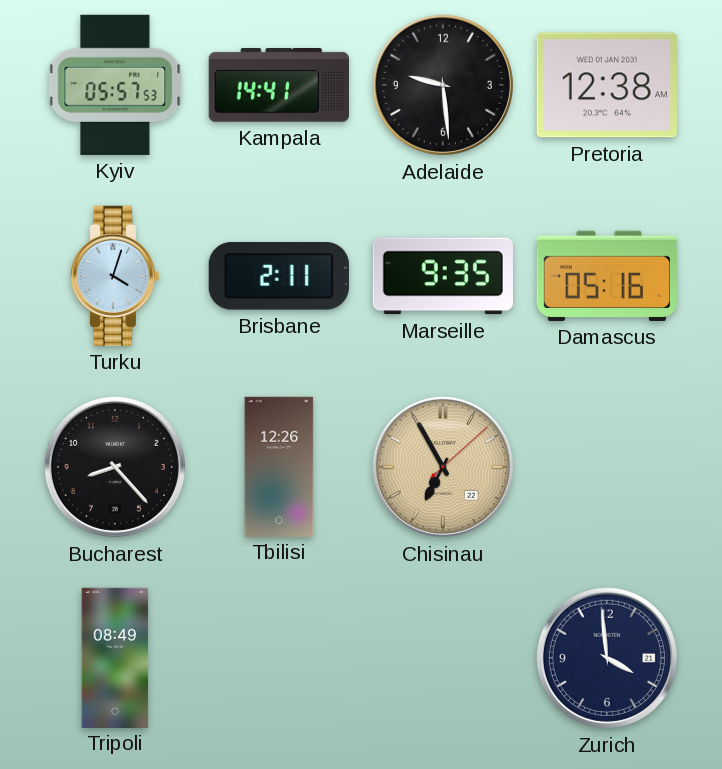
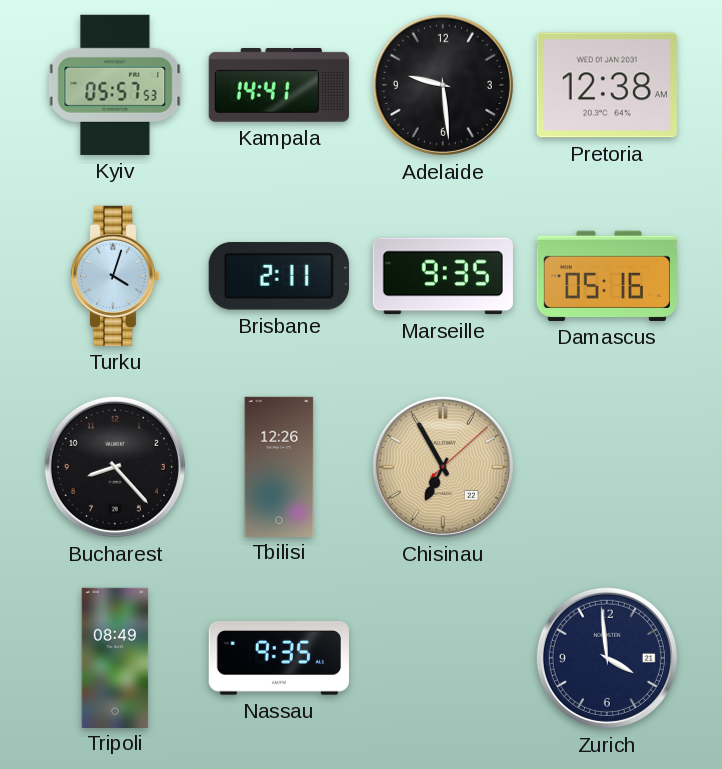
Nassau: none -> 9:35
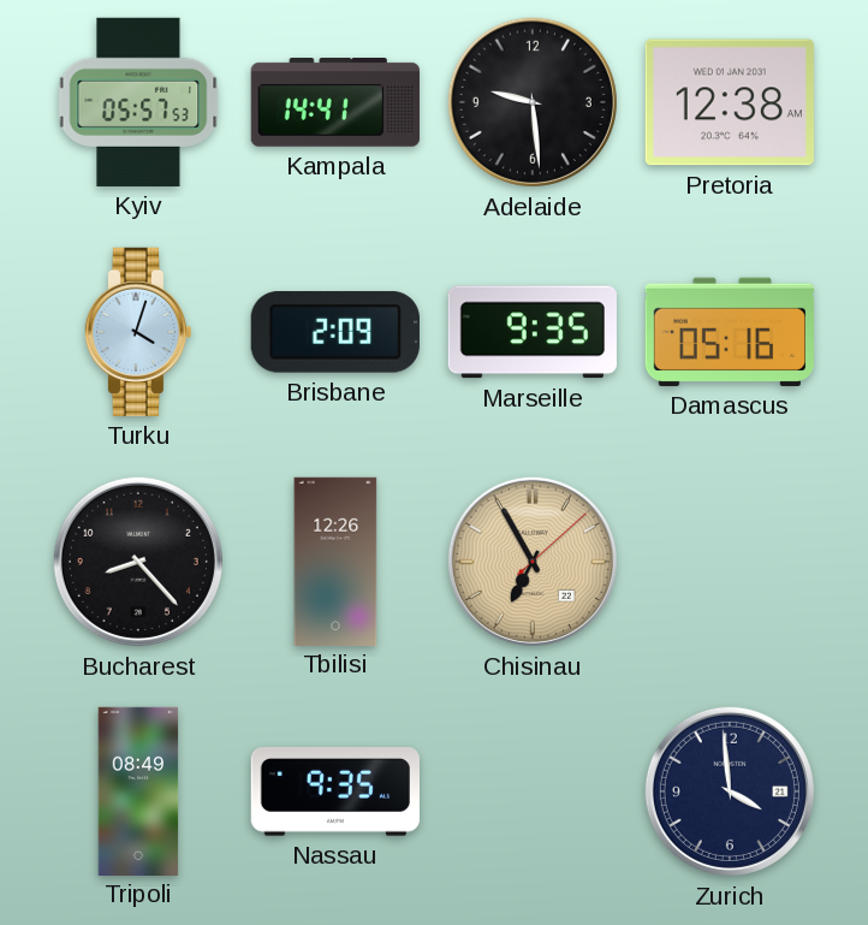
Brisbane: 2:11 -> 2:09
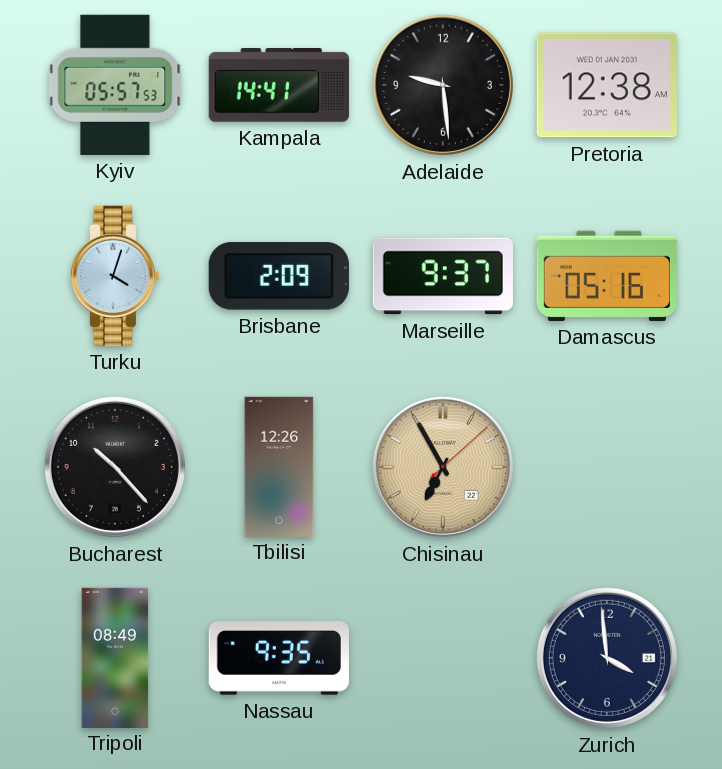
Marseille: 9:35 -> 9:37
Bucharest: 8:23 -> 10:23
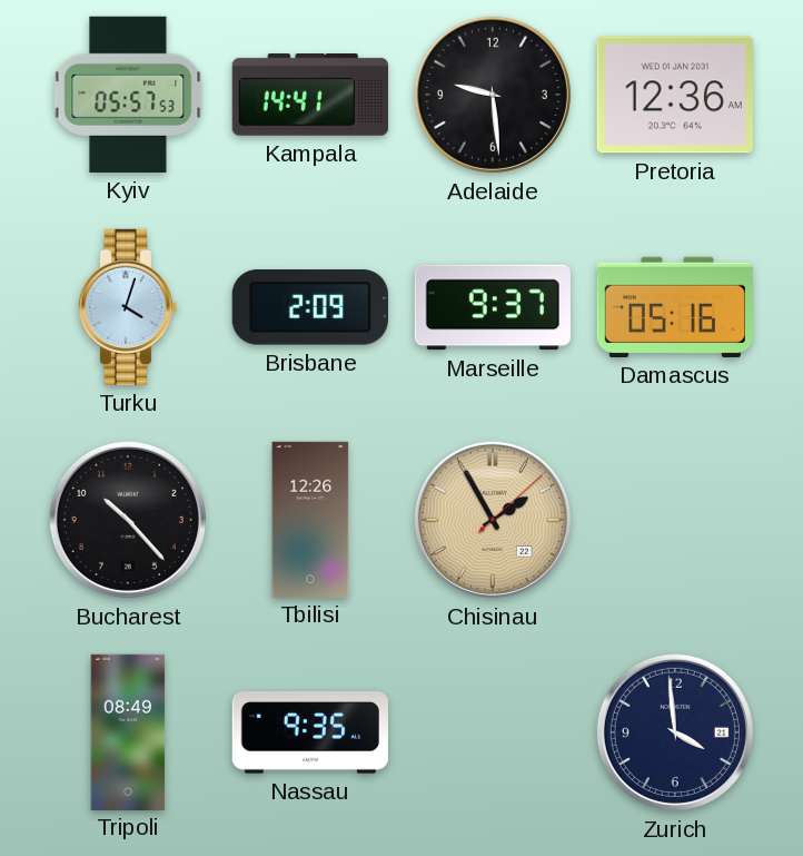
Pretoria: 12:38 -> 12:36
Chisinau: 6:55 -> 1:55
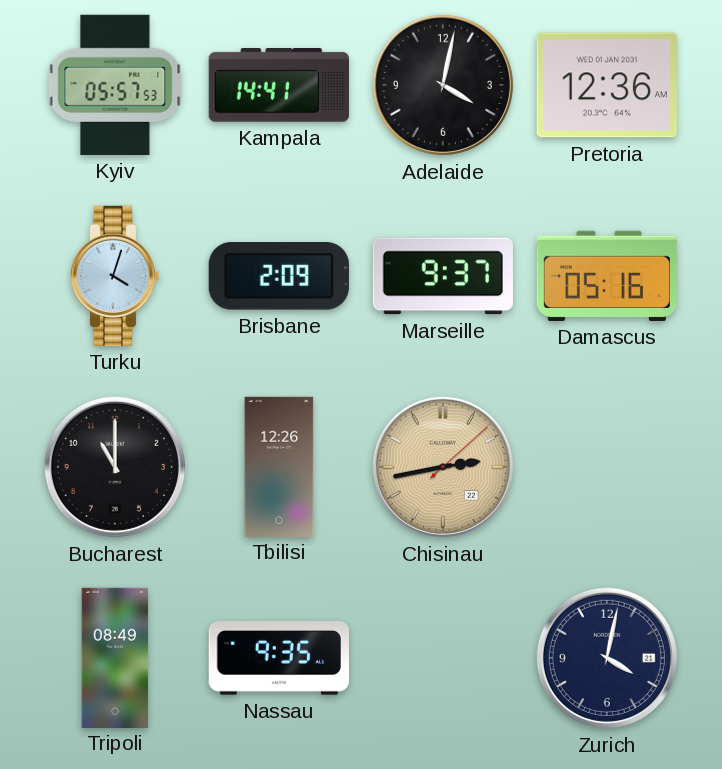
Adelaide: 9:29 -> 4:02
Bucharest: 10:23 -> 11:00
Chisinau: 1:55 -> 2:43
Zurich: 3:59 -> 4:02
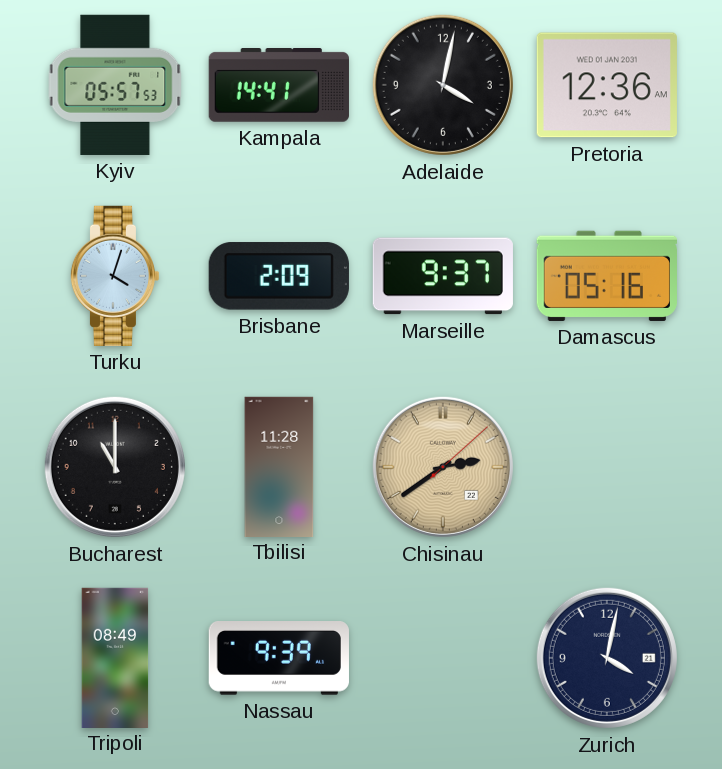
Tbilisi: 12:26 -> 11:28
Chisinau: 2:43 -> 2:39
Nassau: 9:35 -> 9:39
